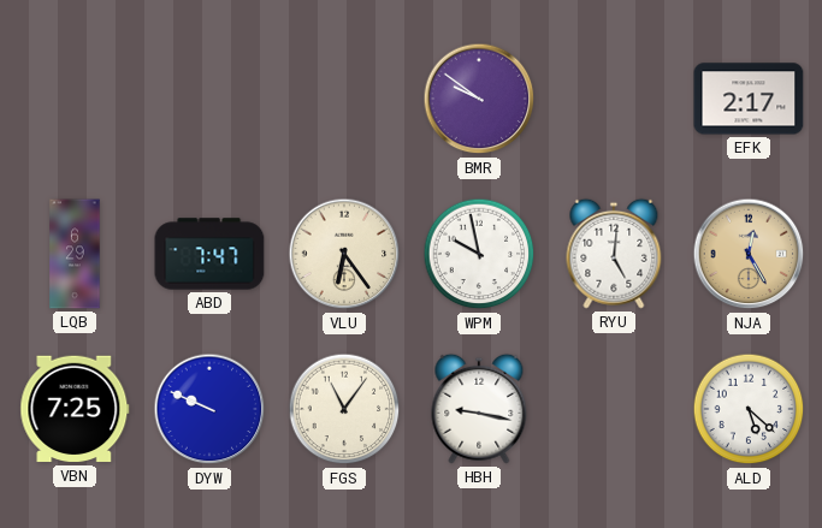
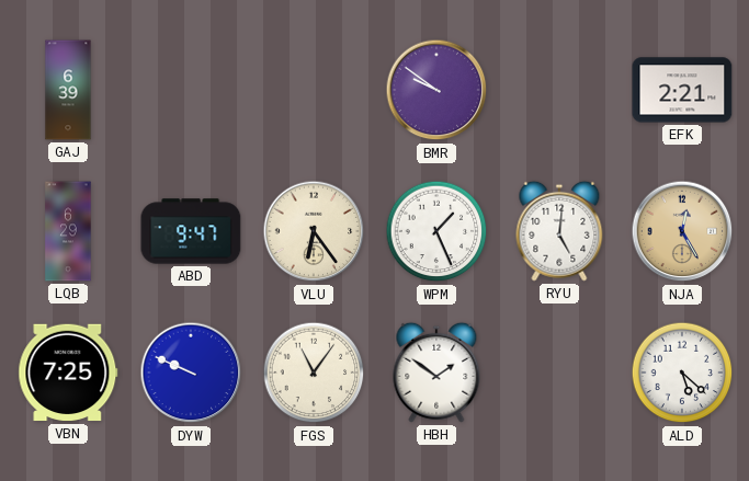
GAJ: none -> 6:39
EFK: 2:17 -> 2:21
ABD: 7:47 -> 9:47
WPM: 9:58 -> 1:26
HBH: 9:17 -> 1:51
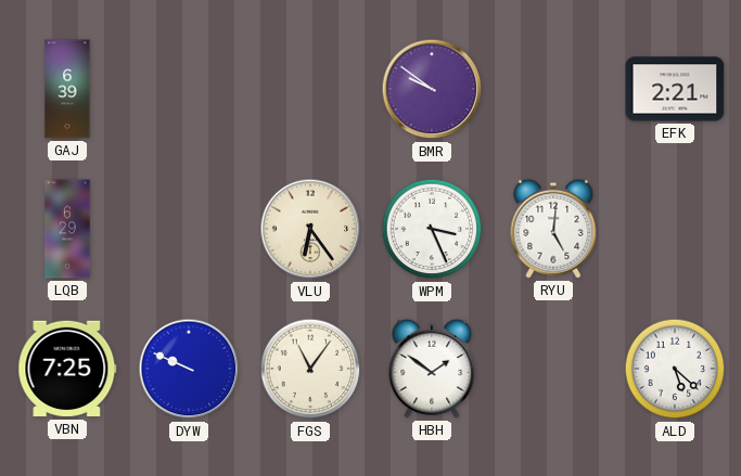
ABD: 9:47 -> none
WPM: 1:26 -> 3:26
NJA: 12:25 -> none
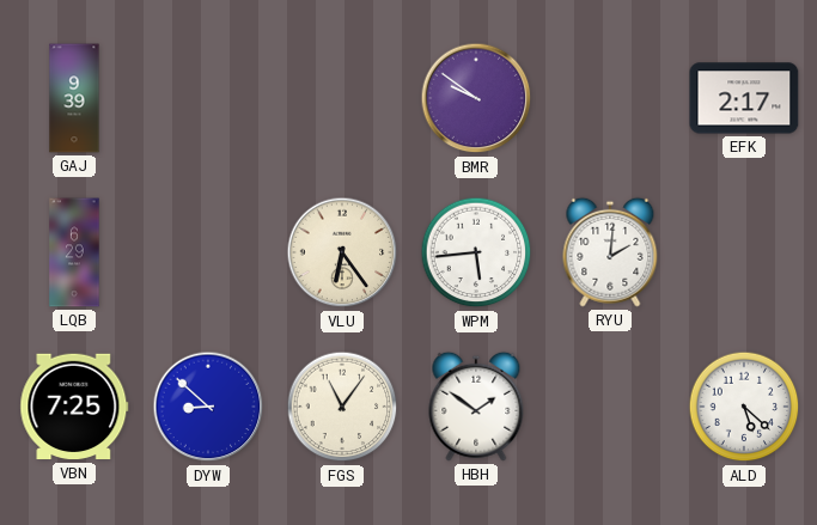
GAJ: 6:39 -> 9:39
EFK: 2:21 -> 2:17
WPM: 3:26 -> 5:44
RYU: 5:01 -> 2:01
DYW: 9:49 -> 8:52
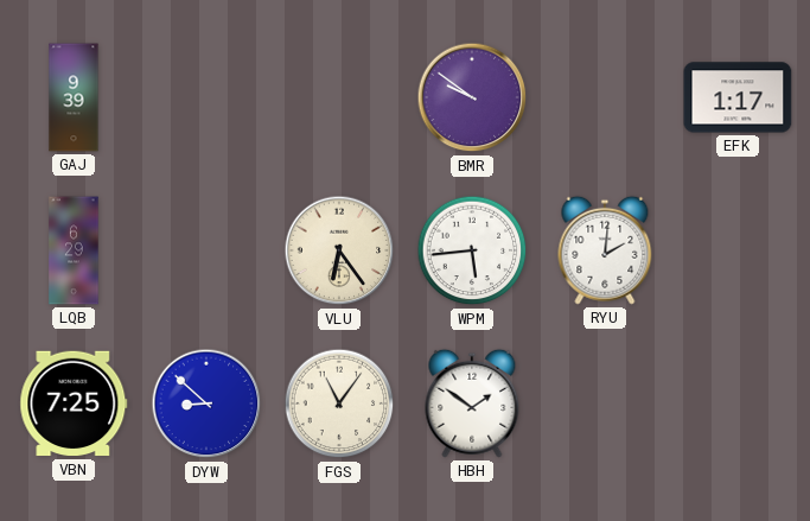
EFK: 2:17 -> 1:17
ALD: 5:22 -> none
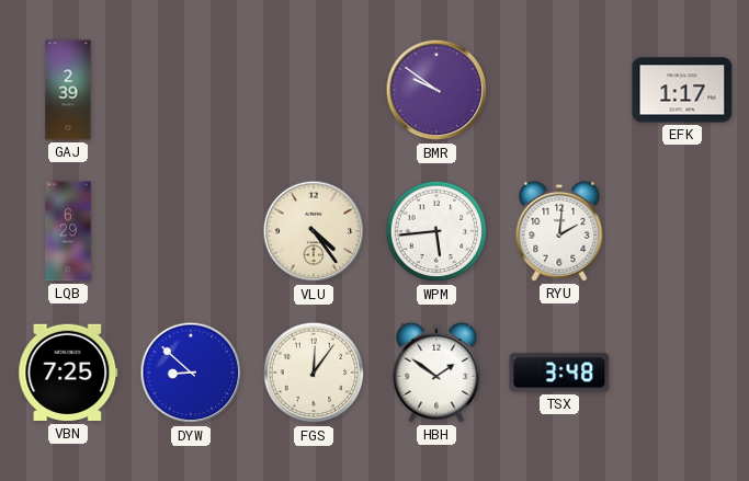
GAJ: 9:39 -> 2:39
VLU: 6:24 -> 4:24
FGS: 11:06 -> 12:06
TSX: none -> 3:48
